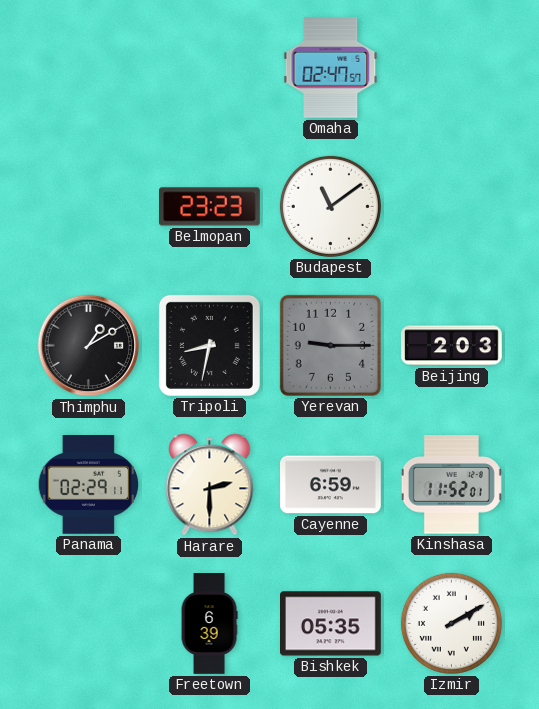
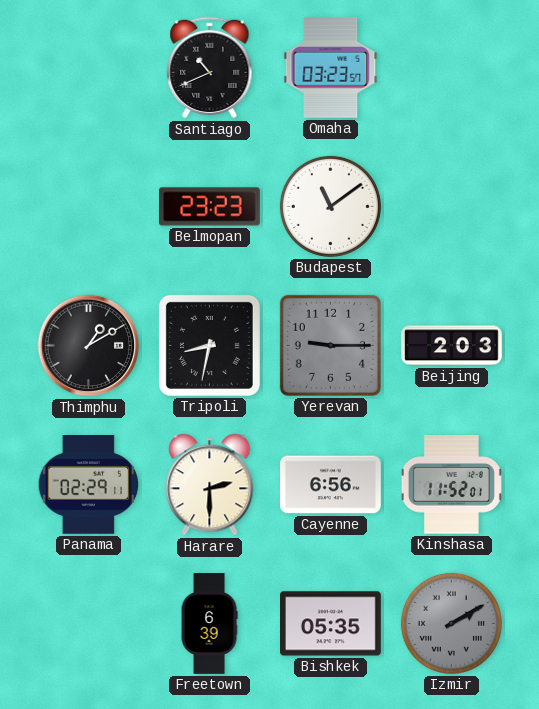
Santiago: none -> 10:41
Omaha: 02:47 -> 03:23
Cayenne: 6:59 -> 6:56
Izmir dial: white -> grey
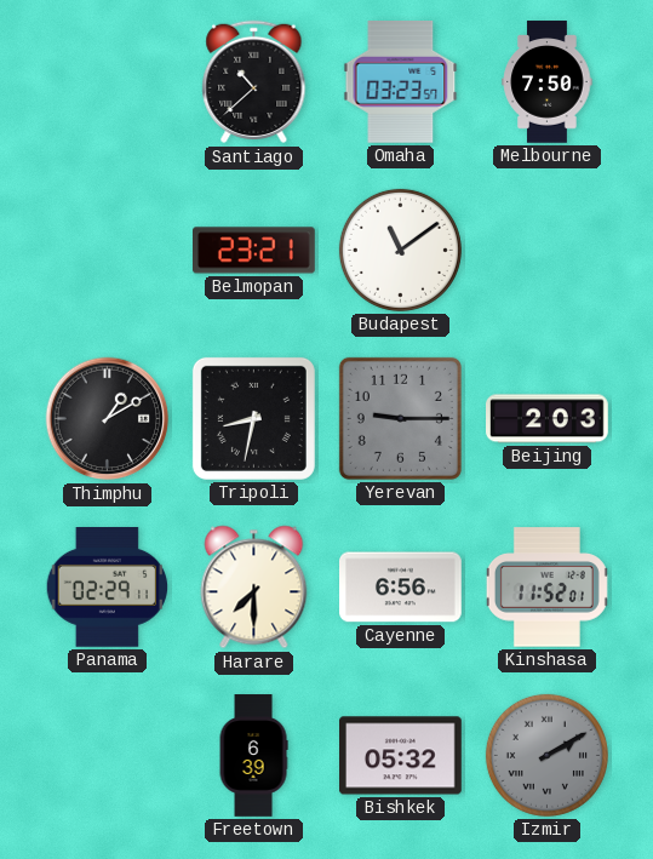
Santiago: 10:41 -> 10:38
Melbourne: none -> 7:50
Belmopan: 23:23 -> 23:21
Harare: 2:30 -> 7:30
Bishkek: 05:35 -> 05:32
